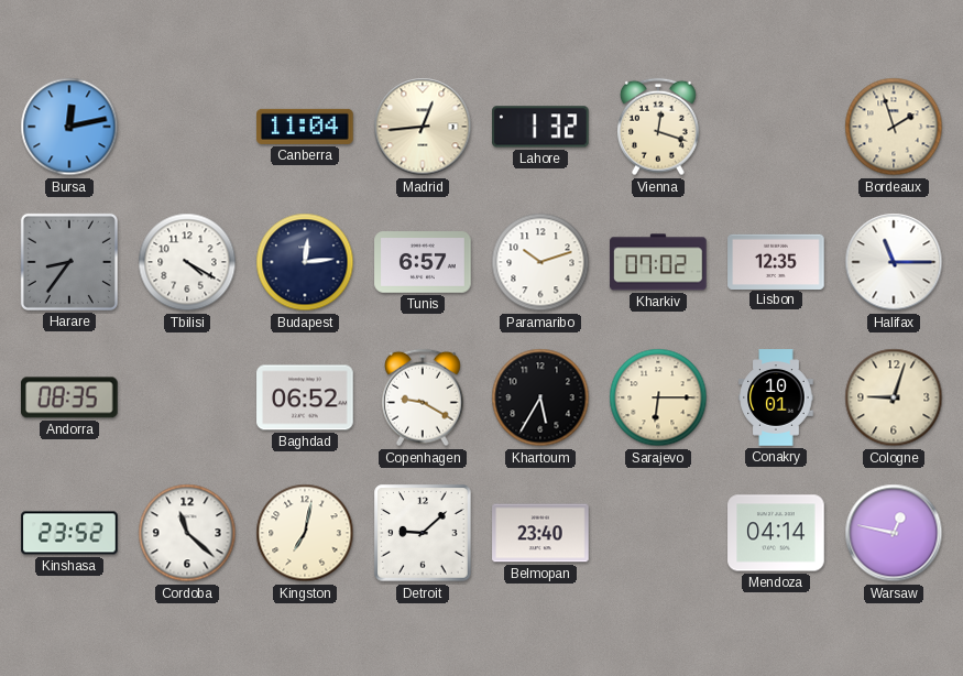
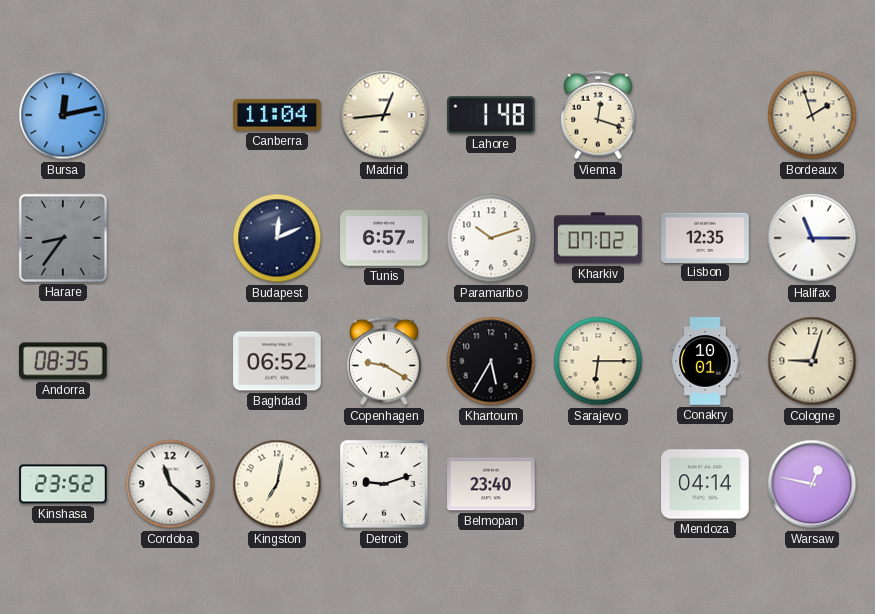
Lahore: 1:32 -> 1:48
Tbilisi: 4:20 -> none
Budapest: 12:14 -> 12:11
Detroit: 9:08 -> 9:12
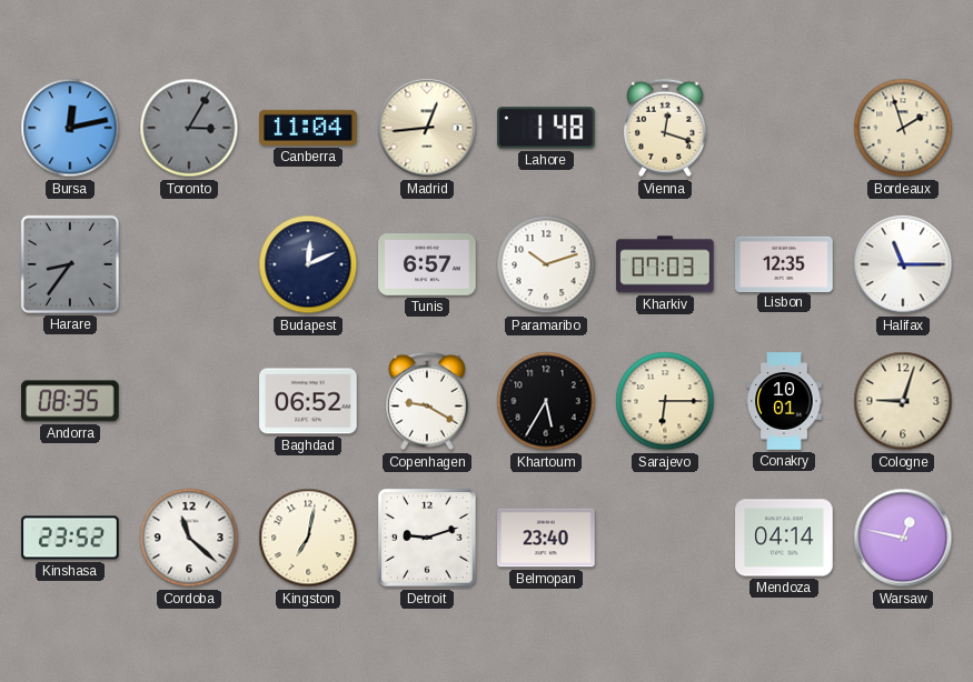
Toronto: none -> 3:05
Kharkiv: 07:02 -> 07:03
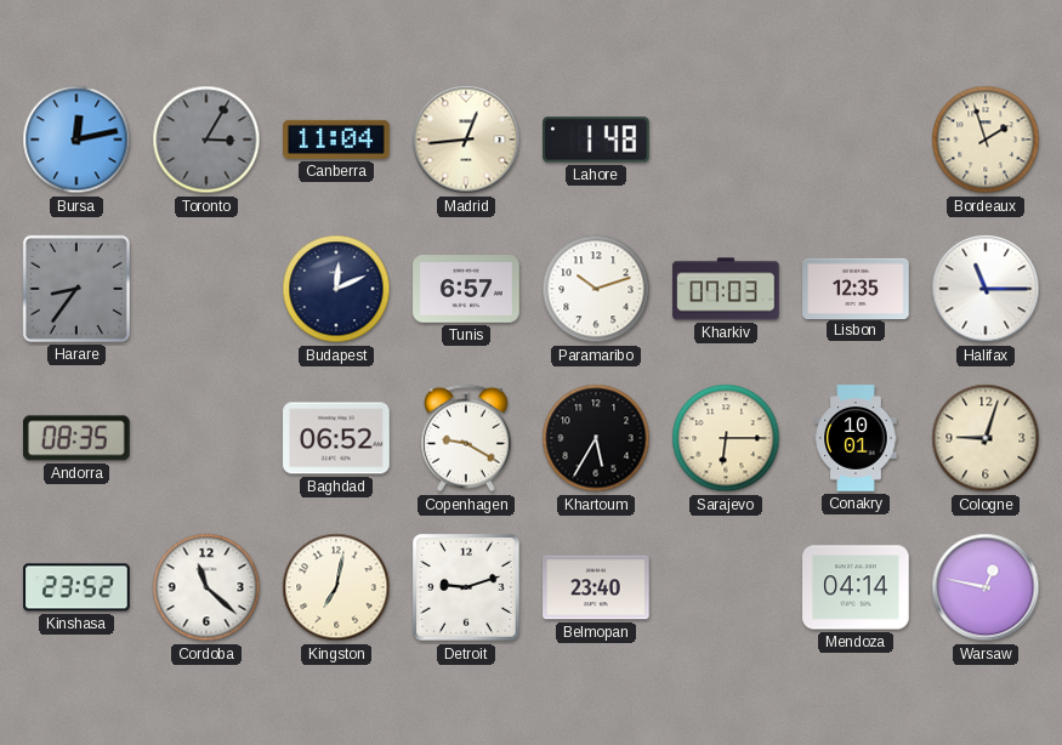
Vienna: 12:18 -> none
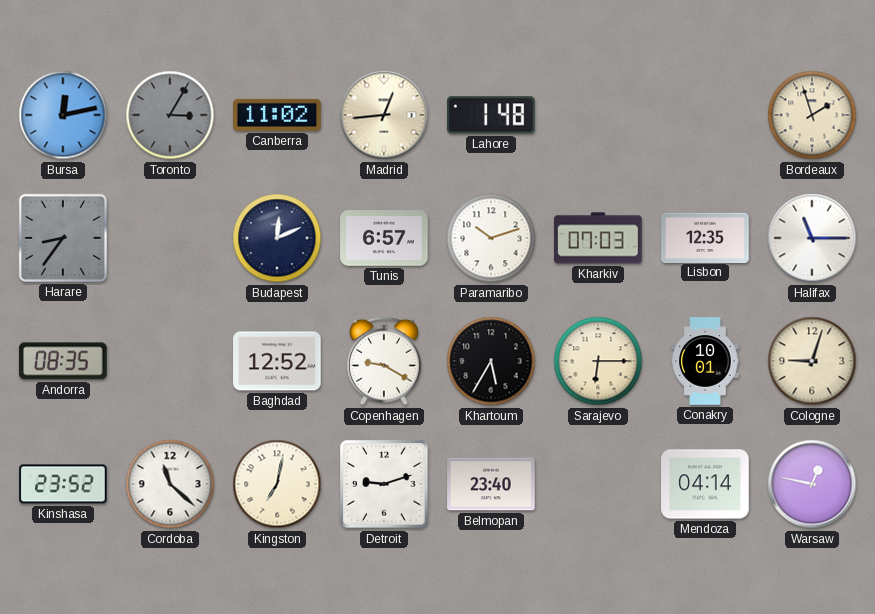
Canberra: 11:04 -> 11:02
Baghdad: 06:52 -> 12:52
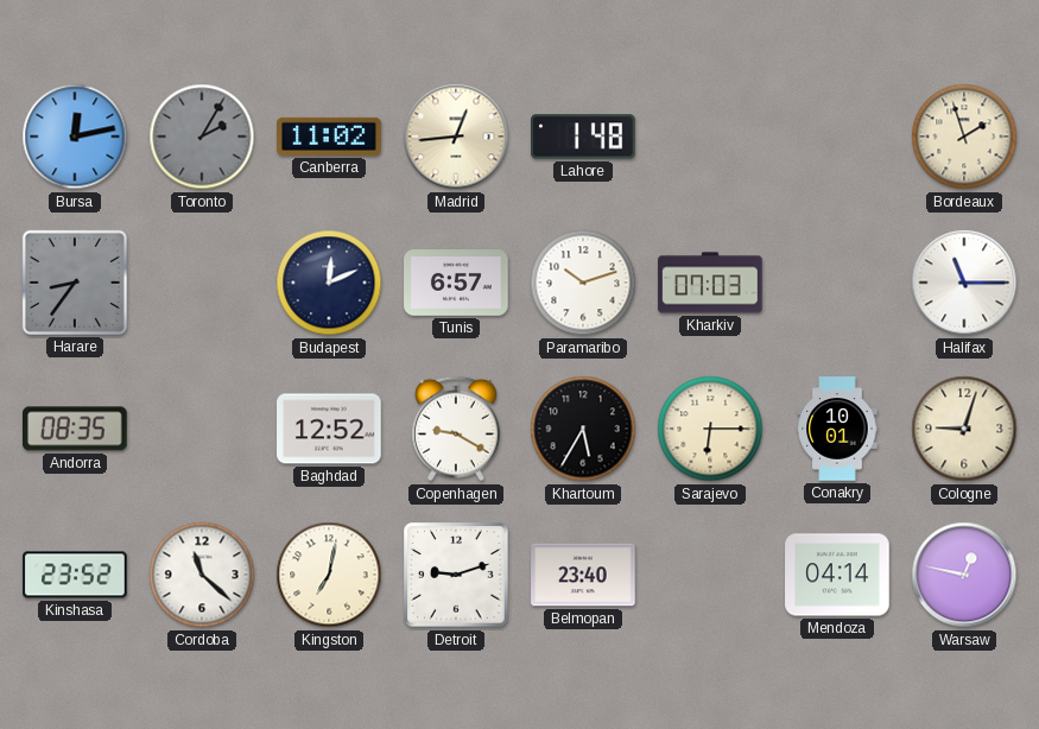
Toronto: 3:05 -> 2:05
Lisbon: 12:35 -> none
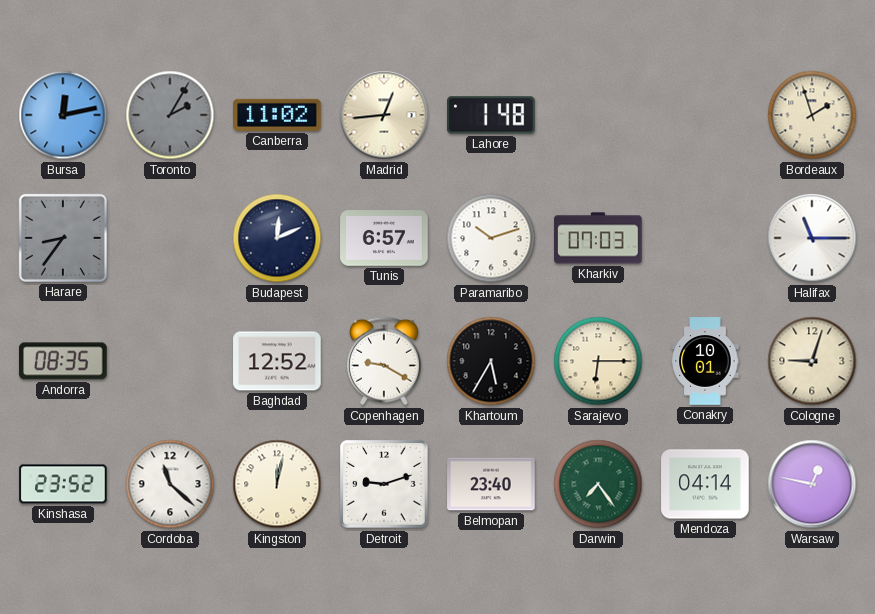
Kingston: 7:02 -> 12:02
Darwin: none -> 7:24
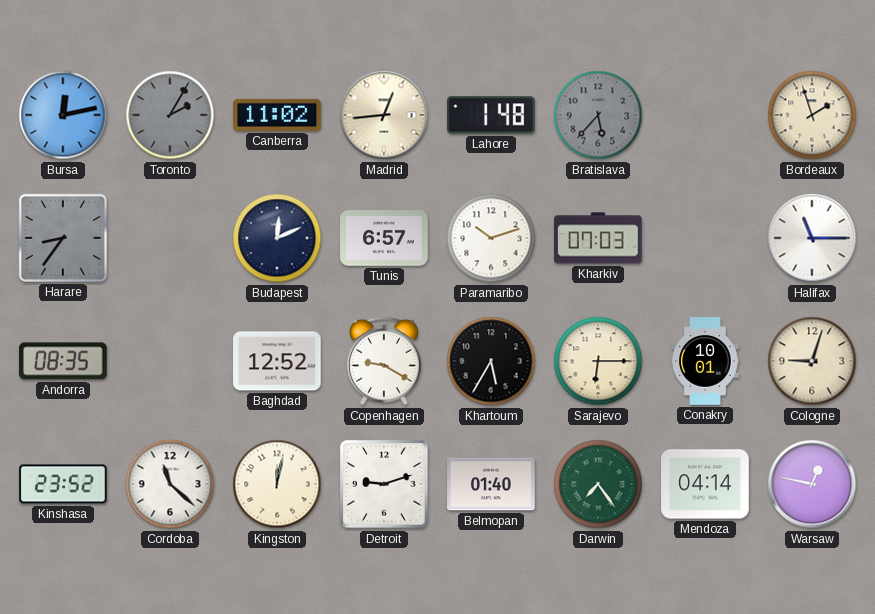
Bratislava: none -> 5:37
Belmopan: 23:40 -> 01:40
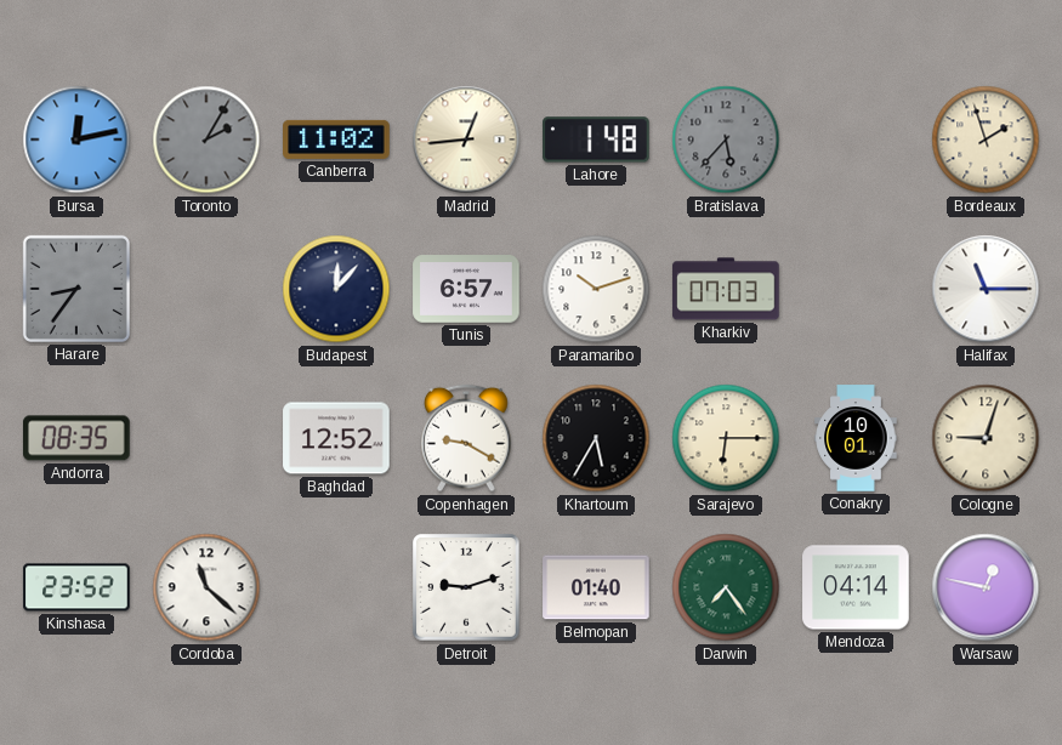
Budapest: 12:11 -> 12:07
Kingston: 12:02 -> none
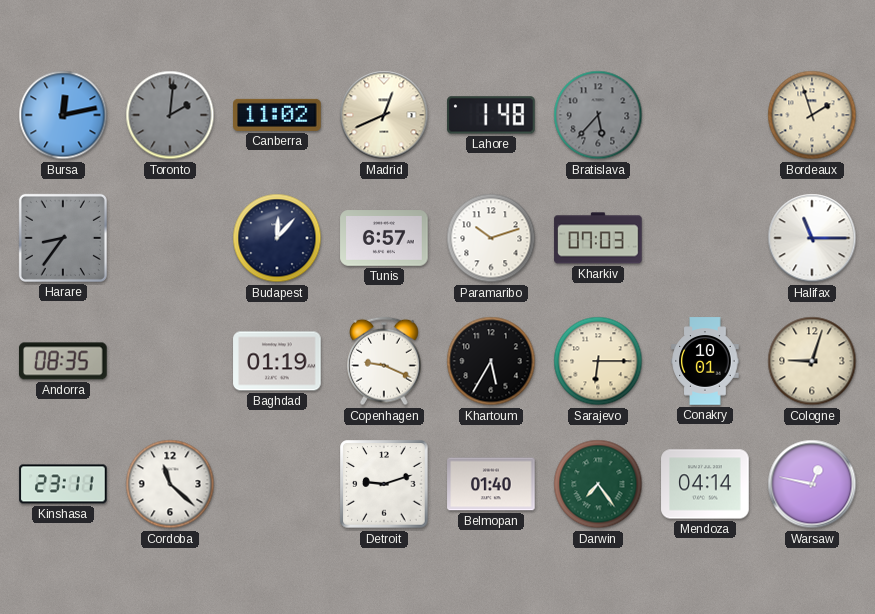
Toronto: 2:05 -> 2:01
Madrid: 12:44 -> 12:41
Baghdad: 12:52 -> 01:19
Copenhagen: 9:20 -> 9:19
Kinshasa: 23:52 -> 23:11
